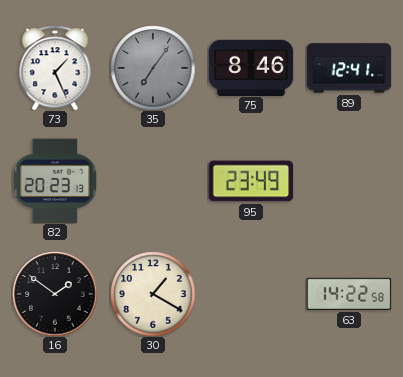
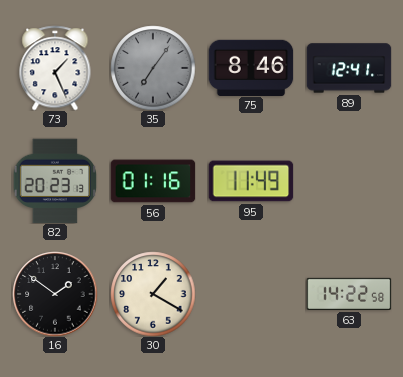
56: none -> 01:16
95: 23:49 -> 11:49
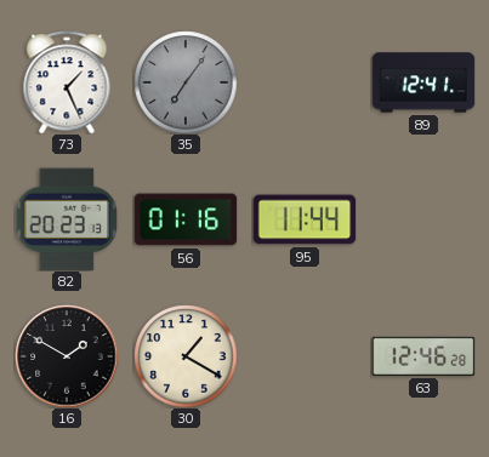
75: 8:46 -> none
95: 11:49 -> 11:44
16: 1:51 -> 1:50
63: 14:22 -> 12:46
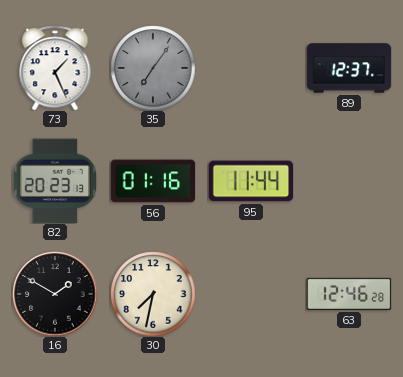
89: 12:41 -> 12:37
30: 1:20 -> 7:32
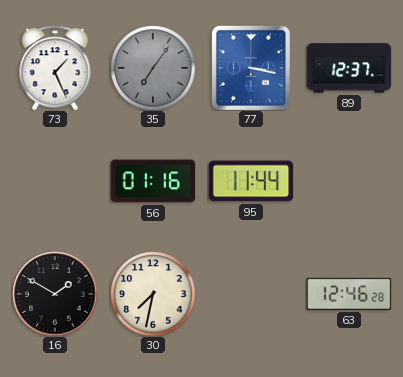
77: none -> 3:17
82: 20:23 -> none
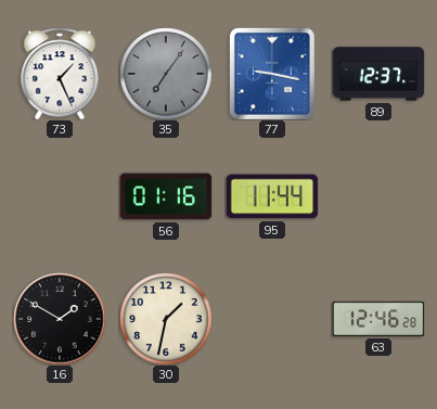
77: 3:17 -> 9:17
30: 7:32 -> 1:32
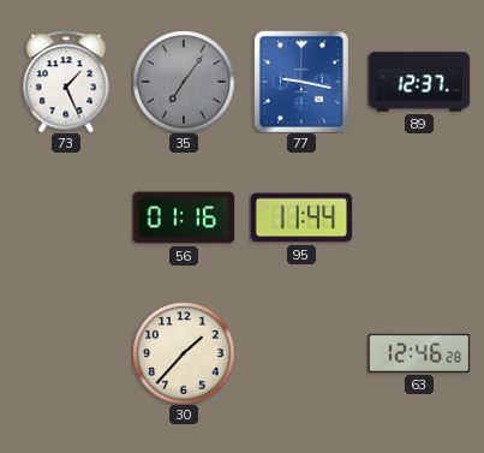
16: 1:50 -> none
30: 1:32 -> 1:37
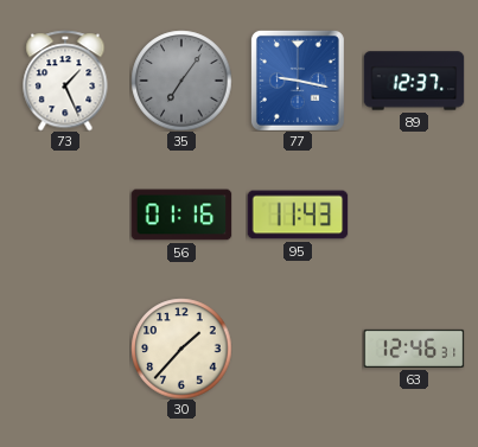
95: 11:44 -> 11:43
63: 12:46:28 -> 12:46:31
